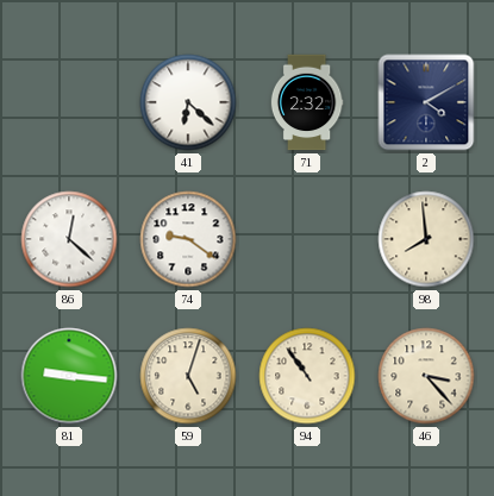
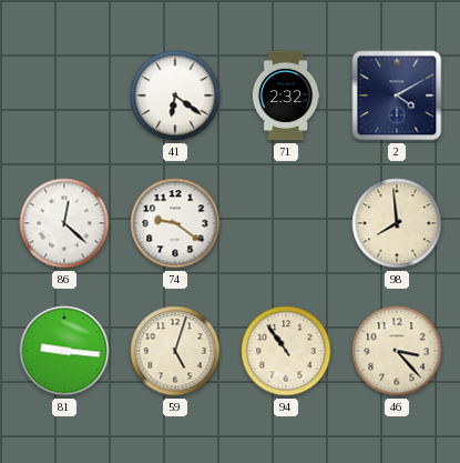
41: 6:22 -> 6:21
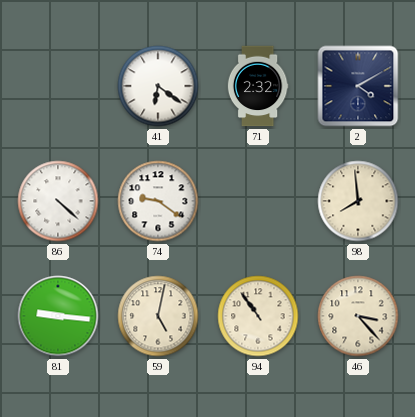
86: 12:22 -> 4:22
59: 5:03 -> 5:02
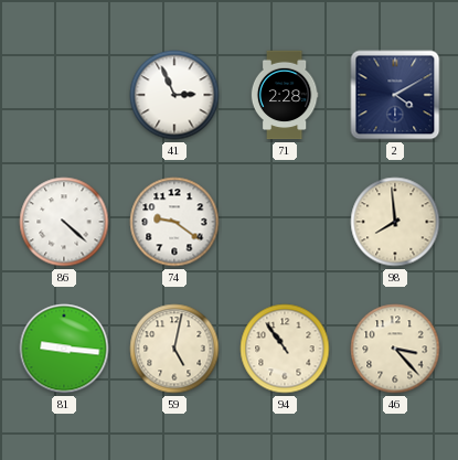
41: 6:21 -> 2:56
71: 2:32 -> 2:28
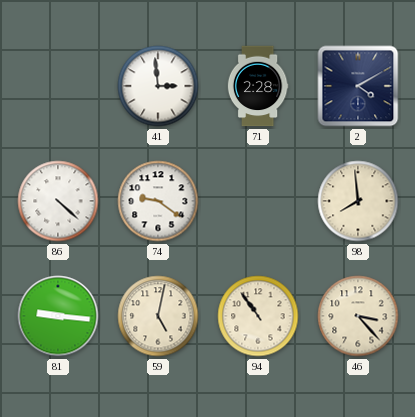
41: 2:56 -> 2:59
